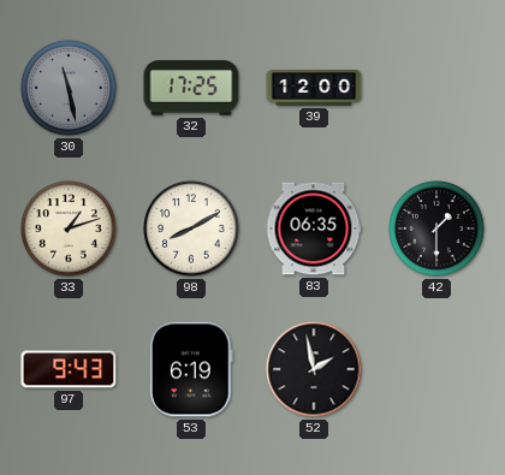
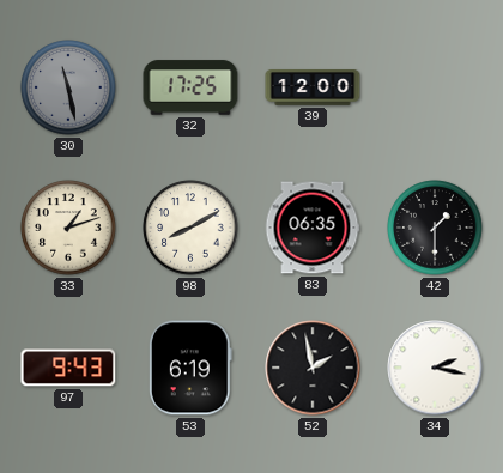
34: none -> 2:17
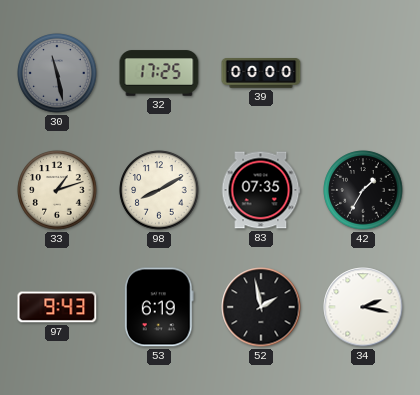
39: 12:00 -> 00:00
83: 06:35 -> 07:35
42: 1:30 -> 1:35
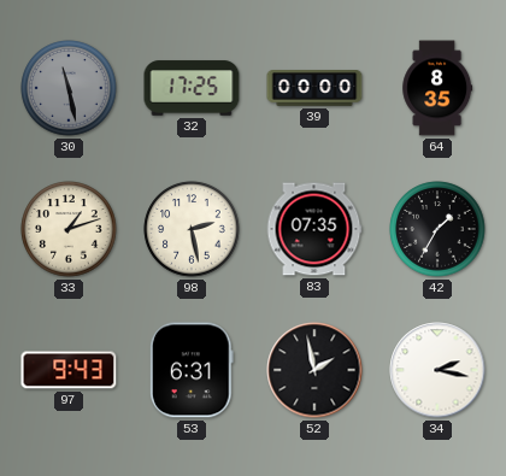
64: none -> 8:35
98: 8:10 -> 2:28
53: 6:19 -> 6:31
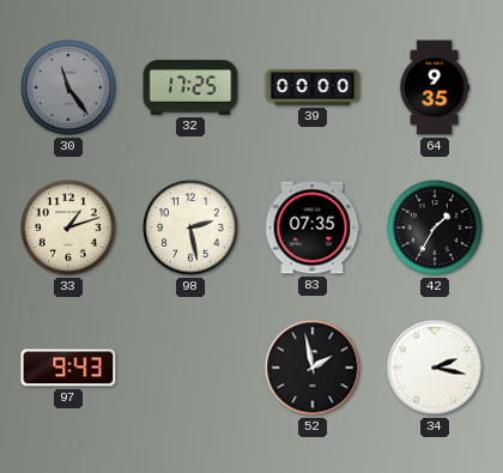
30: 11:28 -> 11:24
64: 8:35 -> 9:35
53: 6:31 -> none
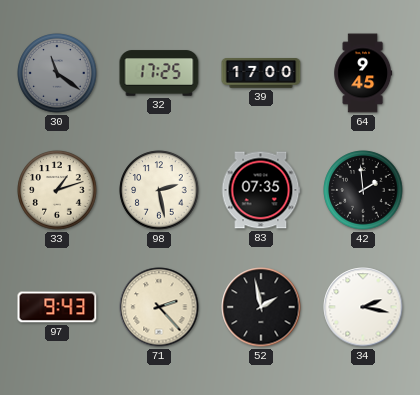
30: 11:24 -> 11:21
39: 00:00 -> 17:00
64: 9:35 -> 9:45
42: 1:35 -> 1:59
71: none -> 2:23
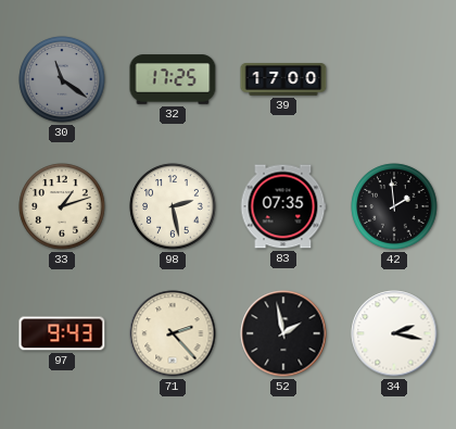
64: 9:45 -> none
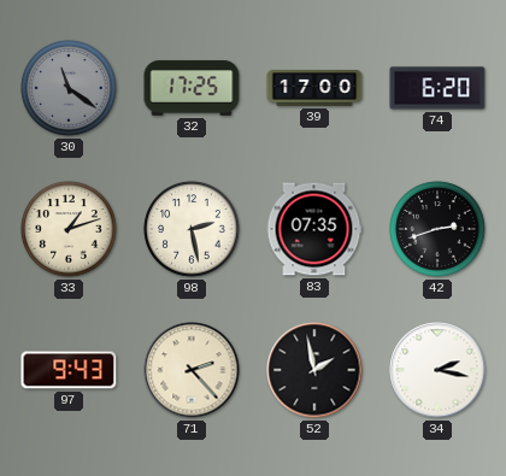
74: none -> 6:20
42: 1:59 -> 2:42
